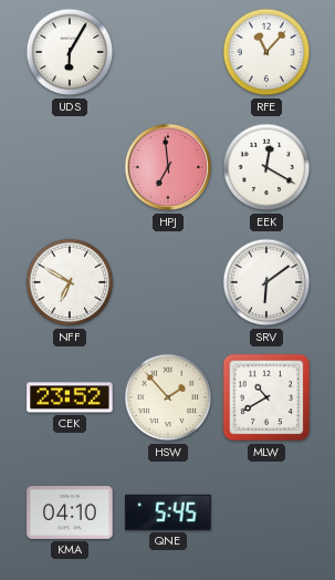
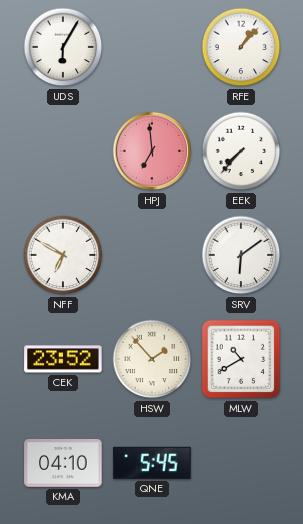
RFE: 11:07 -> 1:07
EEK: 12:20 -> 7:37
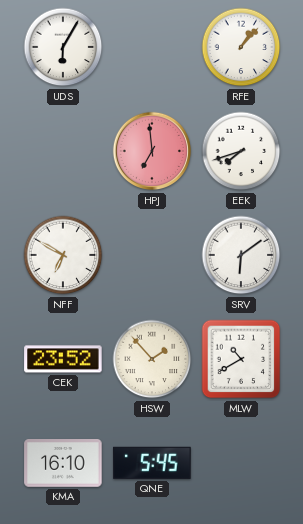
EEK: 7:37 -> 7:42
KMA: 04:10 -> 16:10
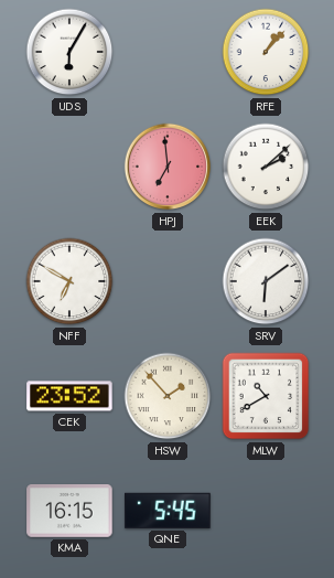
EEK: 7:42 -> 2:08
KMA: 16:10 -> 16:15
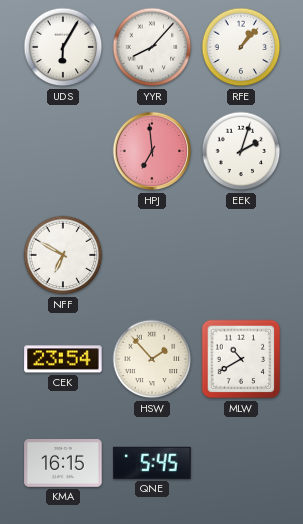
YYR: none -> 8:07
EEK: 2:08 -> 2:03
SRV: 6:09 -> none
CEK: 23:52 -> 23:54
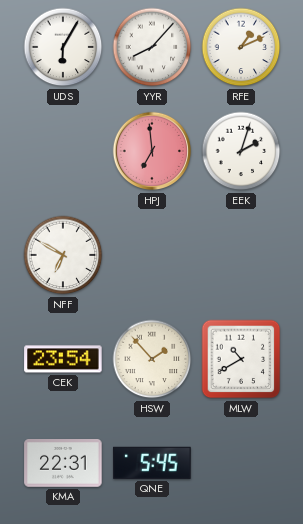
RFE: 1:07 -> 1:11
KMA: 16:15 -> 22:31
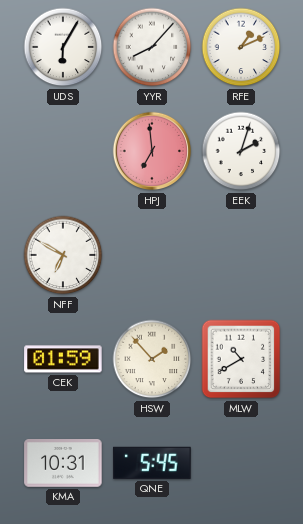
CEK: 23:54 -> 01:59
KMA: 22:31 -> 10:31
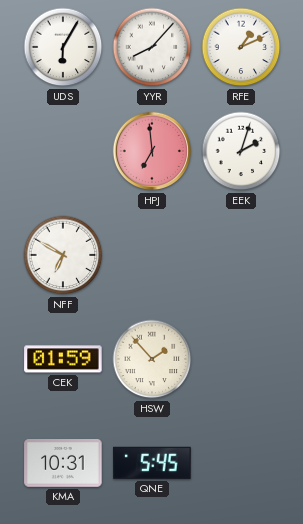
MLW: 10:40 -> none
